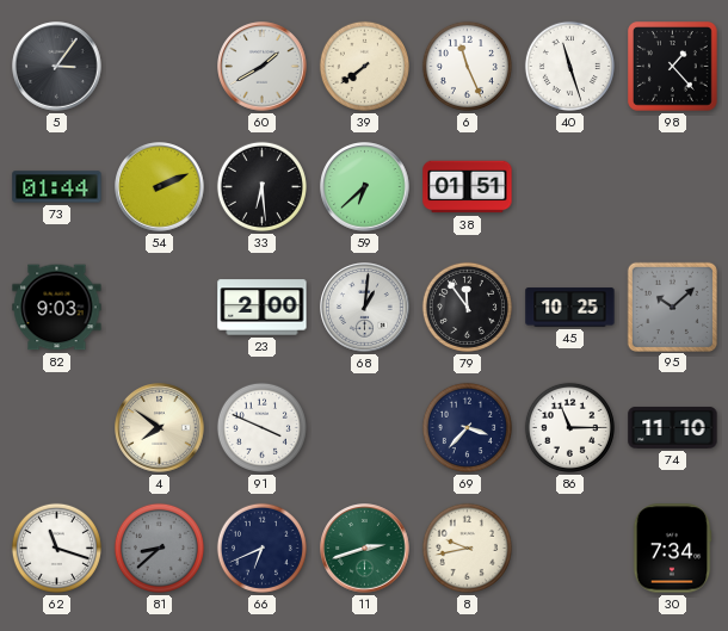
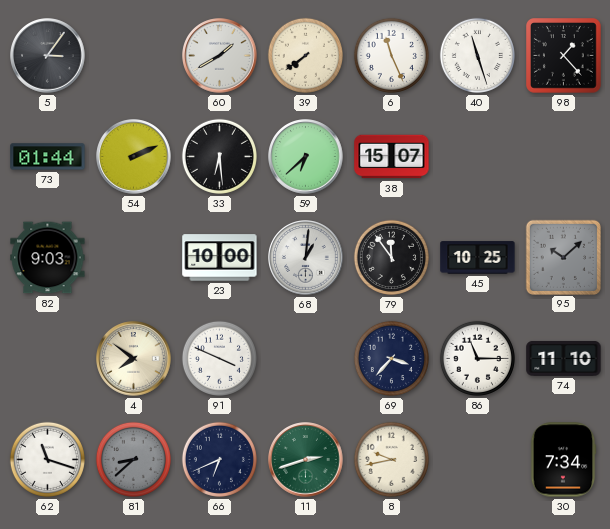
38: 01:51 -> 15:07
23: 2:00 -> 10:00
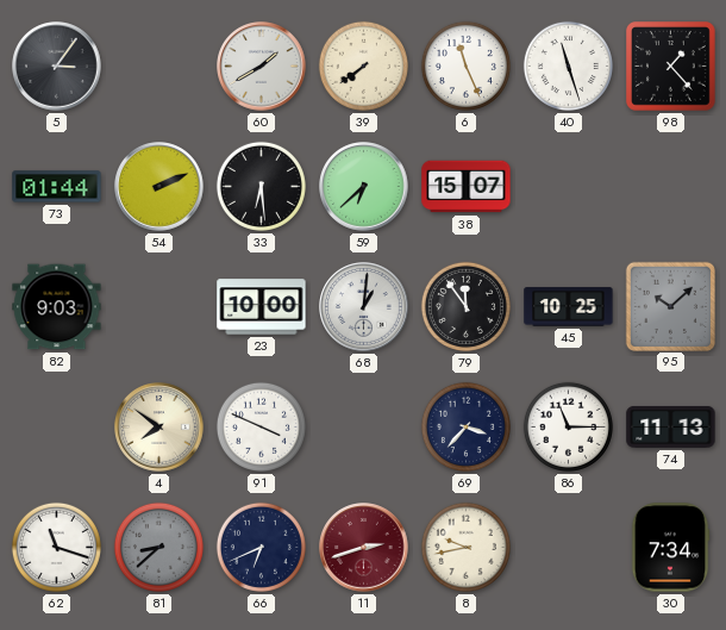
74: 11:10 -> 11:13
11 dial: green -> burgundy
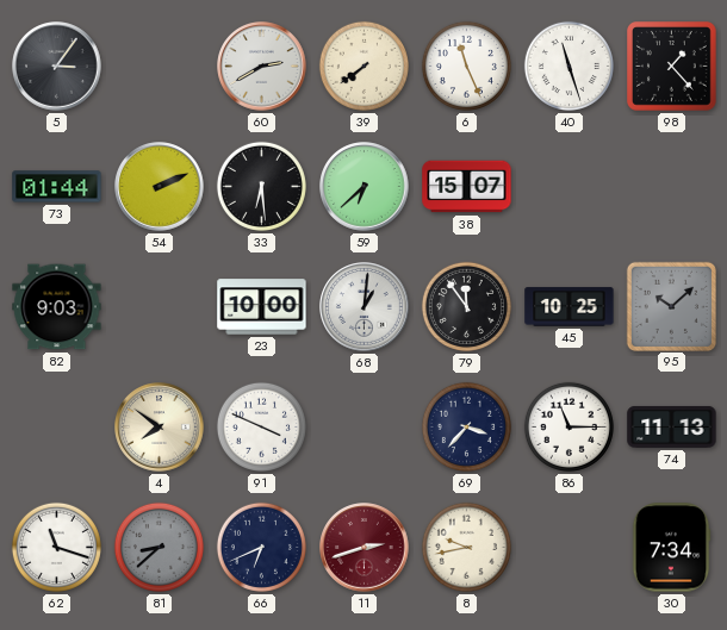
60: 1:40 -> 2:40
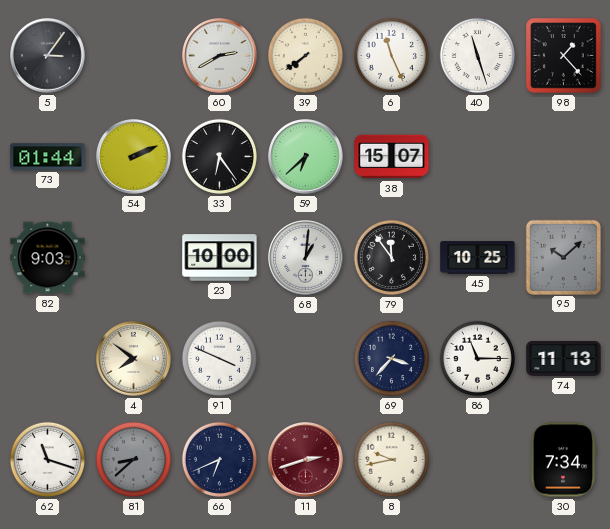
33: 6:29 -> 6:24
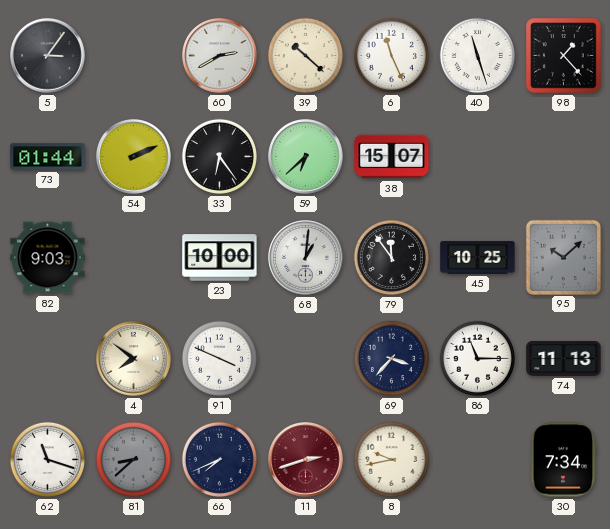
39: 7:39 -> 10:22
66: 6:41 -> 7:41
